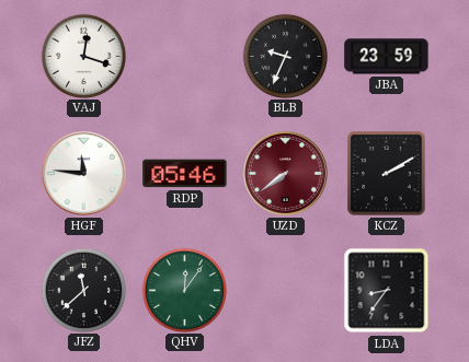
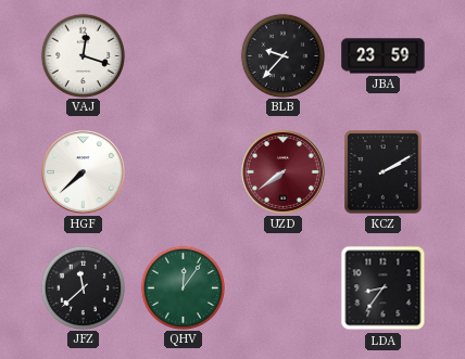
BLB: 9:34 -> 9:37
HGF: 11:46 -> 7:38
RDP: 05:46 -> none
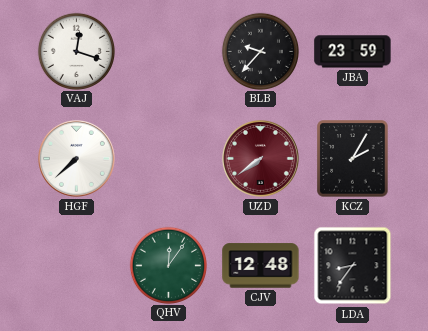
KCZ: 2:10 -> 2:05
JFZ: 11:38 -> none
CJV: none -> 12:48
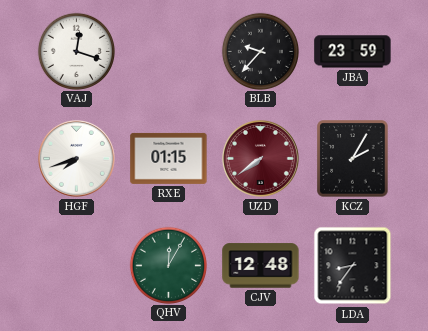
HGF: 7:38 -> 7:42
RXE: none -> 01:15
QHV: 12:06 -> 12:05
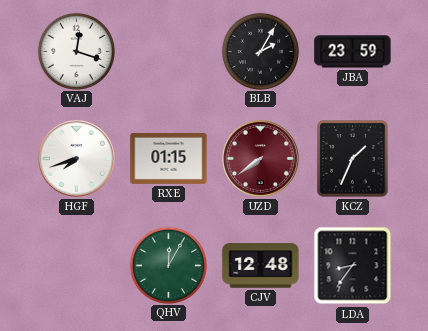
BLB: 9:37 -> 2:05
KCZ: 2:05 -> 1:34
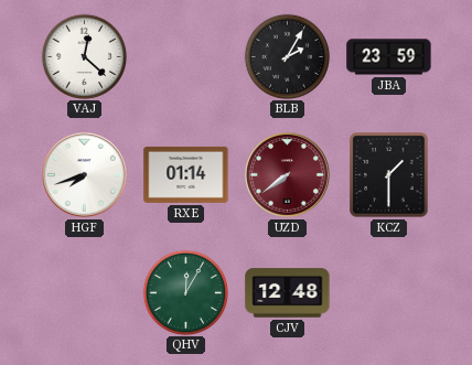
VAJ: 12:18 -> 12:22
RXE: 01:15 -> 01:14
KCZ: 1:34 -> 1:30
LDA: 8:36 -> none
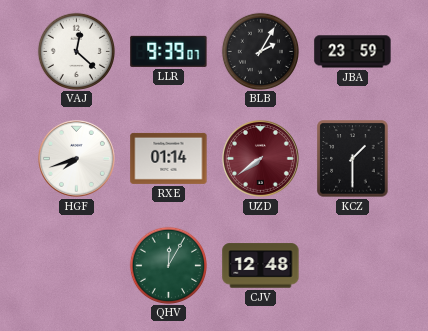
LLR: none -> 9:39
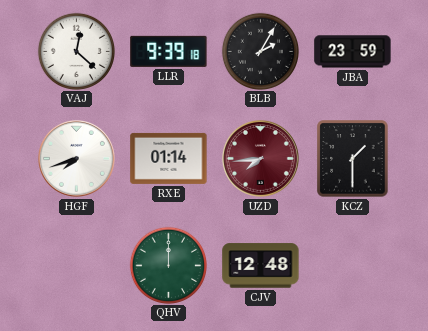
LLR: 9:39:07 -> 9:39:18
UZD: 7:39 -> 7:44
QHV: 12:05 -> 12:00
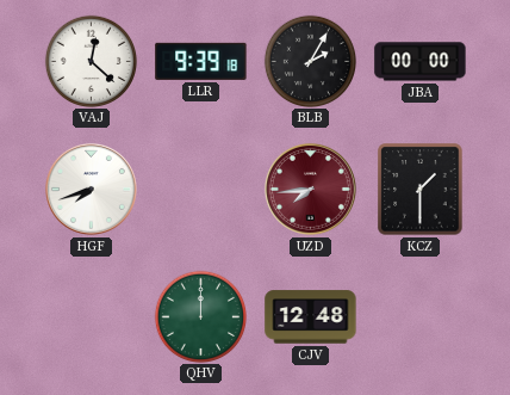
JBA: 23:59 -> 00:00
RXE: 01:14 -> none
